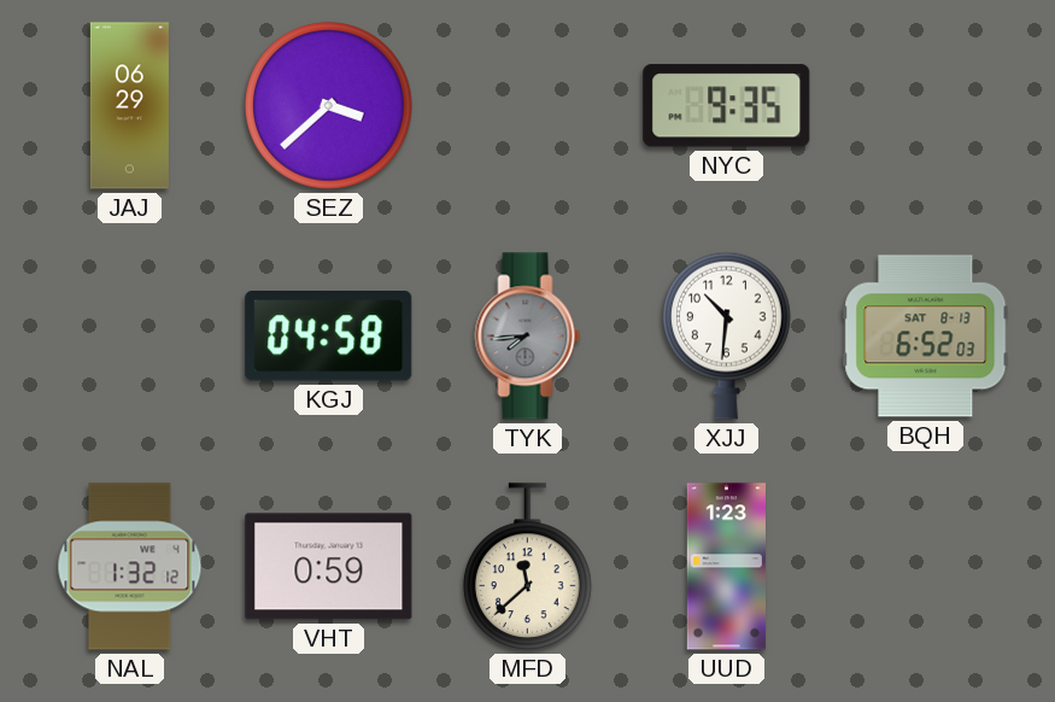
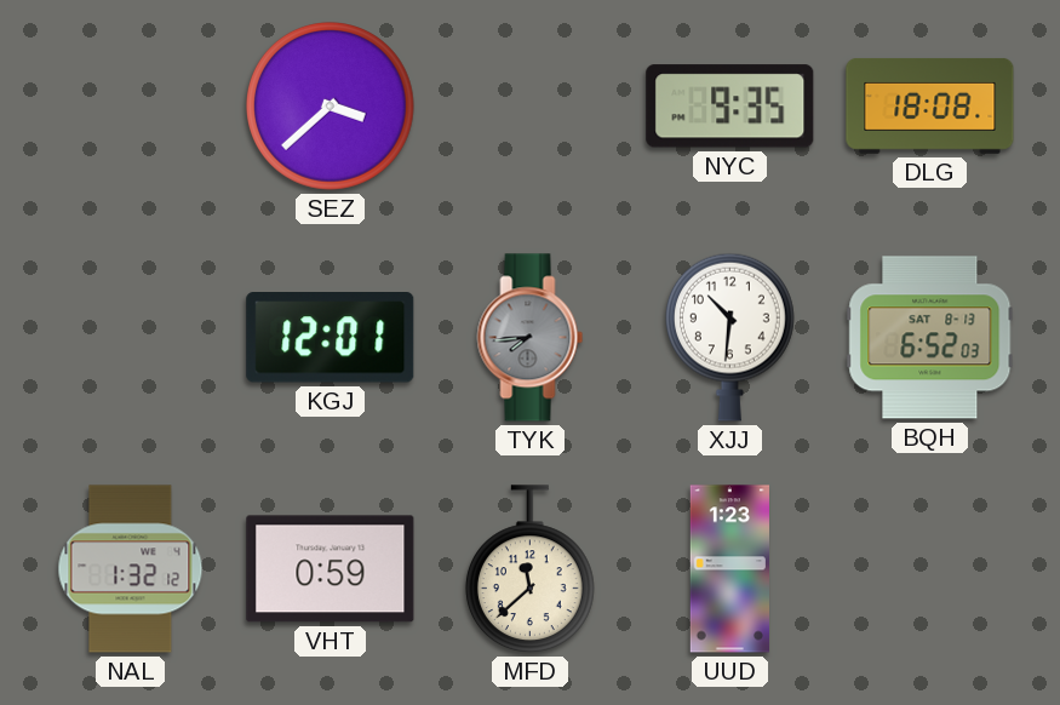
JAJ: 06:29 -> none
DLG: none -> 18:08
KGJ: 04:58 -> 12:01
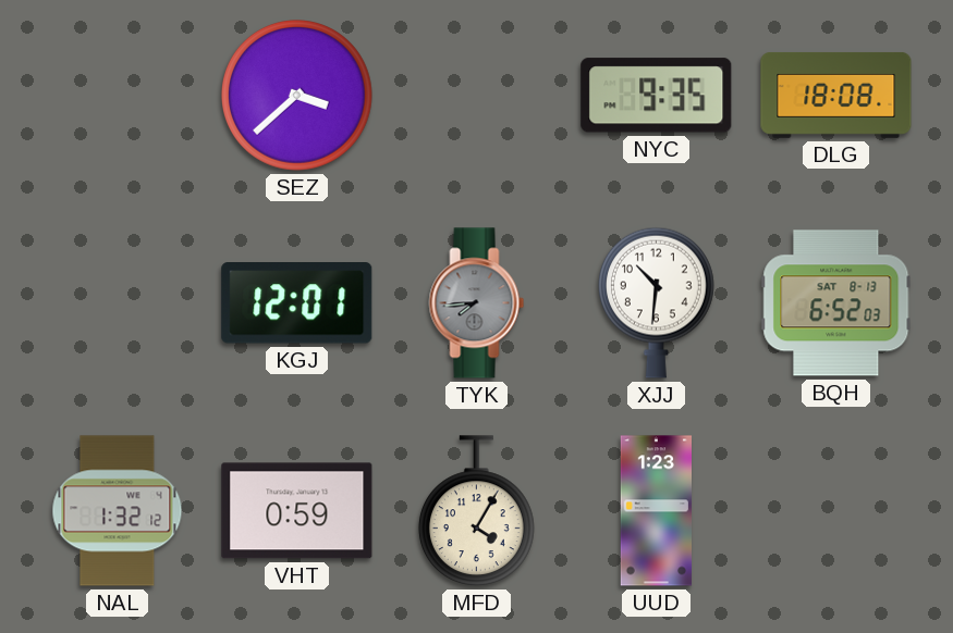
MFD: 11:38 -> 4:05
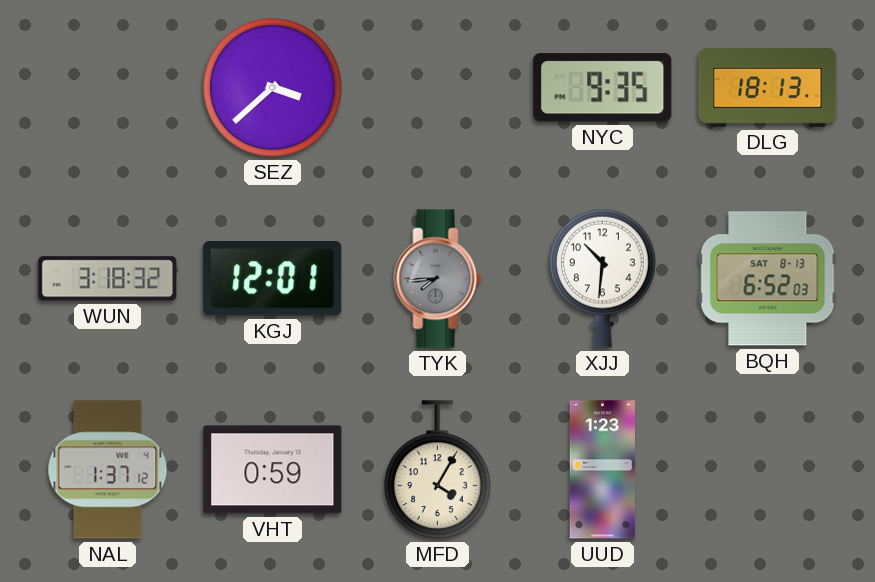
DLG: 18:08 -> 18:13
WUN: none -> 3:18
NAL: 1:32 -> 1:37
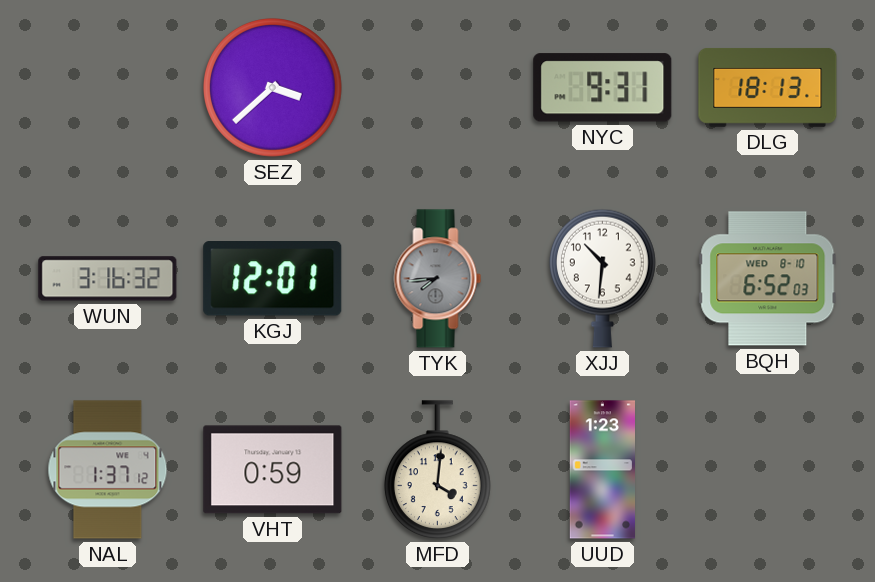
NYC: 9:35 -> 9:31
WUN: 3:18 -> 3:16
BQH date: SAT 8-13 -> WED 8-10
MFD: 4:05 -> 4:01
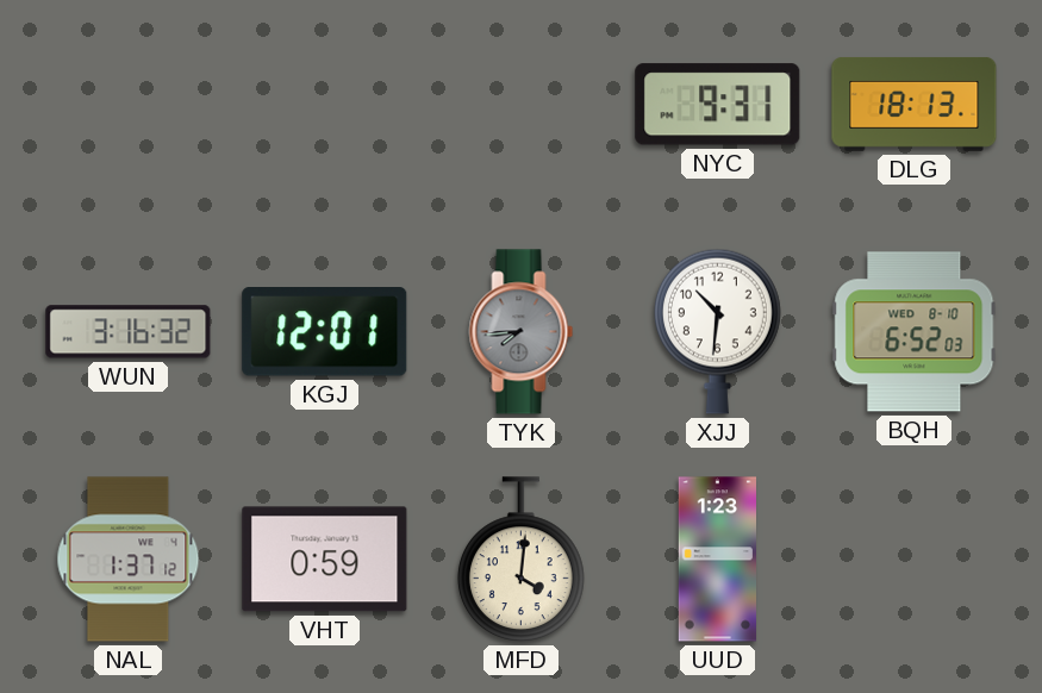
SEZ: 3:38 -> none
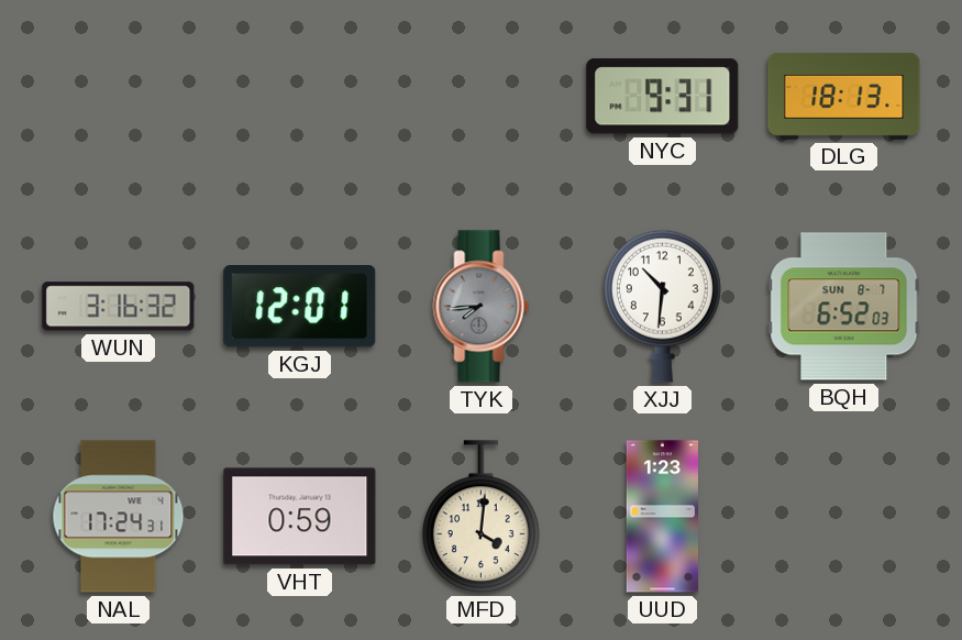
BQH date: WED 8-10 -> SUN 8-7
NAL: 1:37 -> 17:24
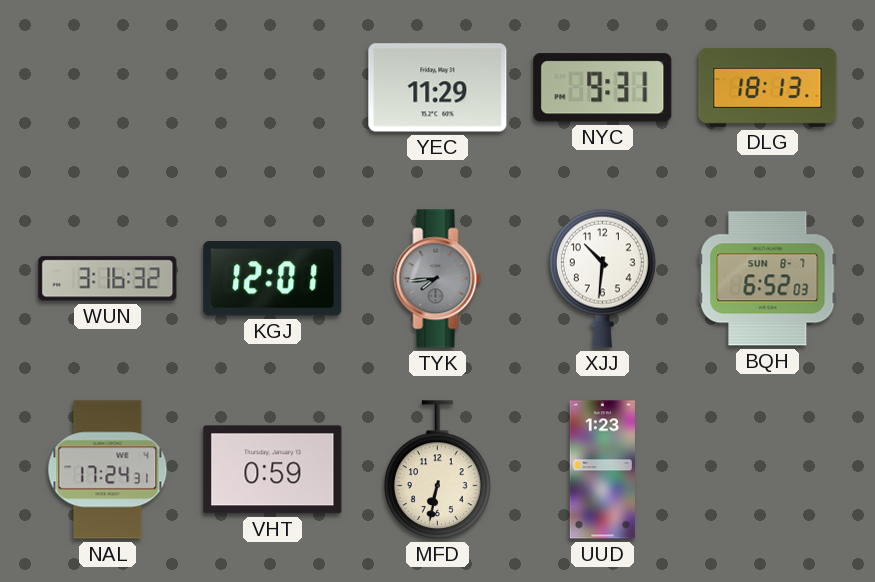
YEC: none -> 11:29
MFD: 4:01 -> 6:32
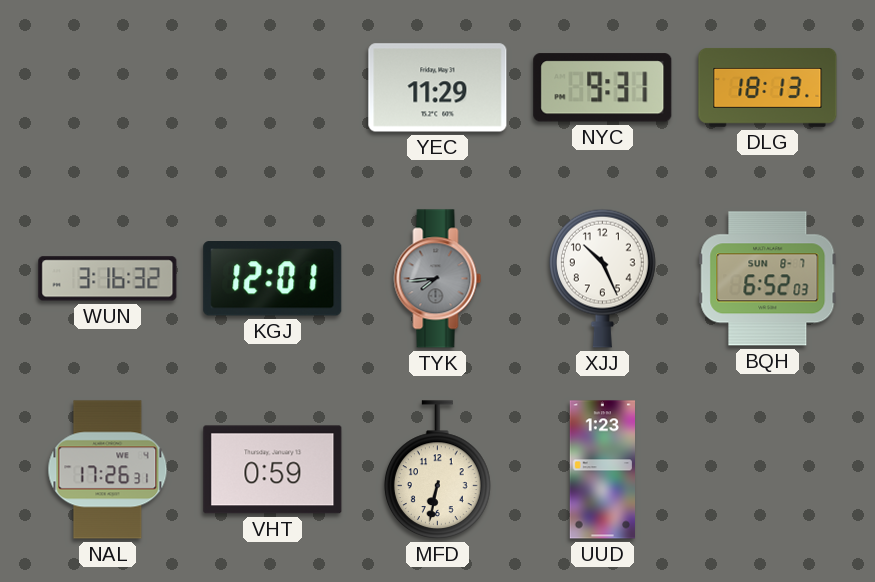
XJJ: 10:31 -> 10:26
NAL: 17:24 -> 17:26
